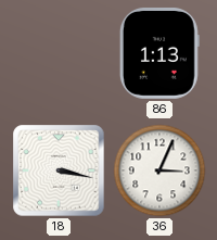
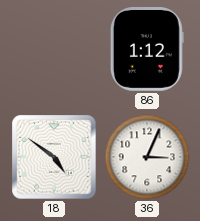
86: 1:13 -> 1:12
18: 3:17 -> 4:51
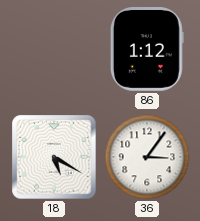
18: 4:51 -> 5:20
36: 3:04 -> 3:06
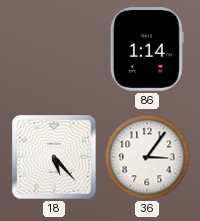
86: 1:12 -> 1:14
18: 5:20 -> 5:23
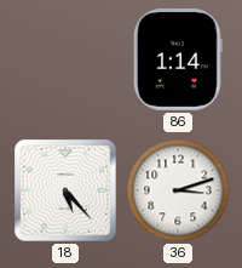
36: 3:06 -> 3:12
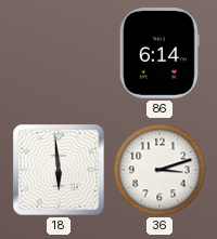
86: 1:14 -> 6:14
18: 5:23 -> 5:59
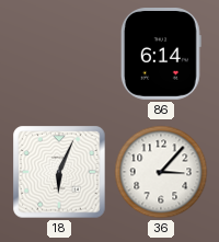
18: 5:59 -> 6:04
36: 3:12 -> 3:07
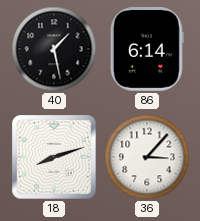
40: none -> 1:28
18: 6:04 -> 8:12
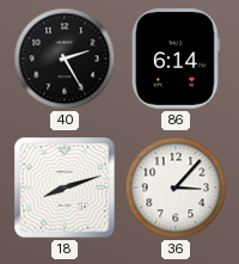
40: 1:28 -> 2:25
